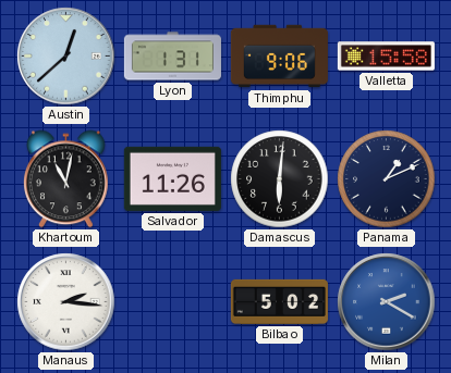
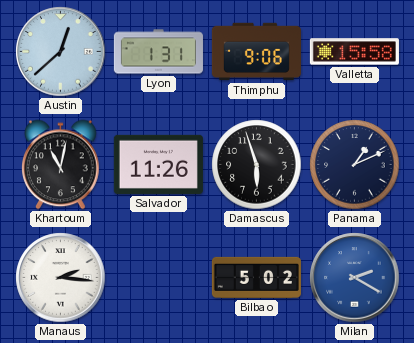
Damascus: 6:01 -> 5:57
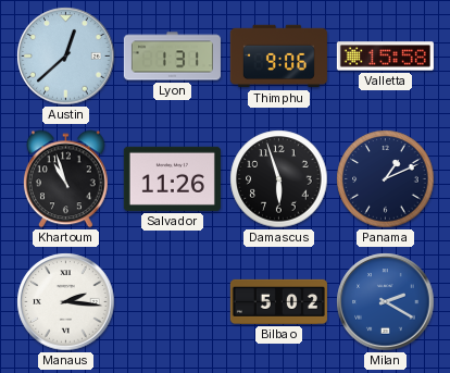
Khartoum: 11:02 -> 10:57
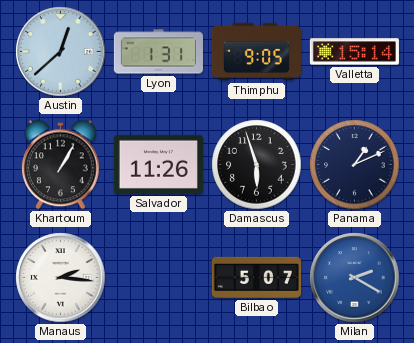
Thimphu: 9:06 -> 9:05
Valletta: 15:58 -> 15:14
Khartoum: 10:57 -> 1:05
Bilbao: 5:02 -> 5:07
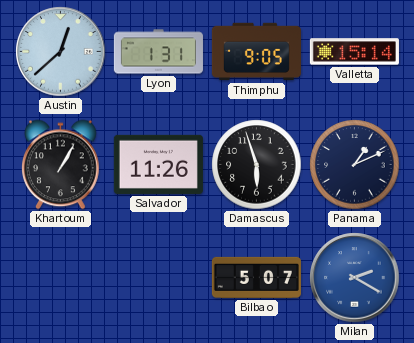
Manaus: 2:16 -> none
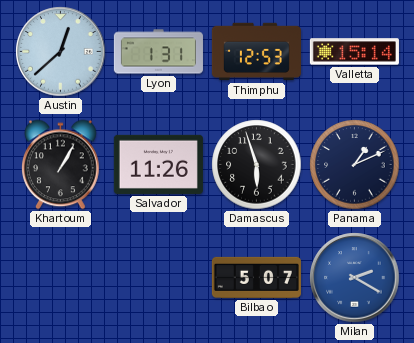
Thimphu: 9:05 -> 12:53
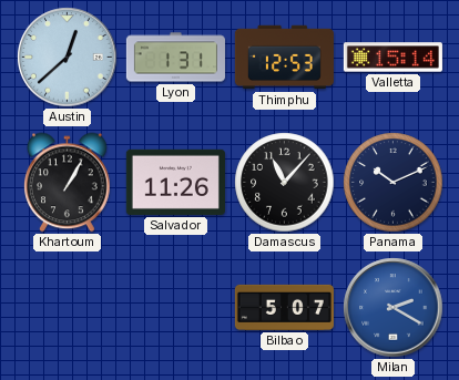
Damascus: 5:57 -> 11:07
Panama: 1:11 -> 10:11
